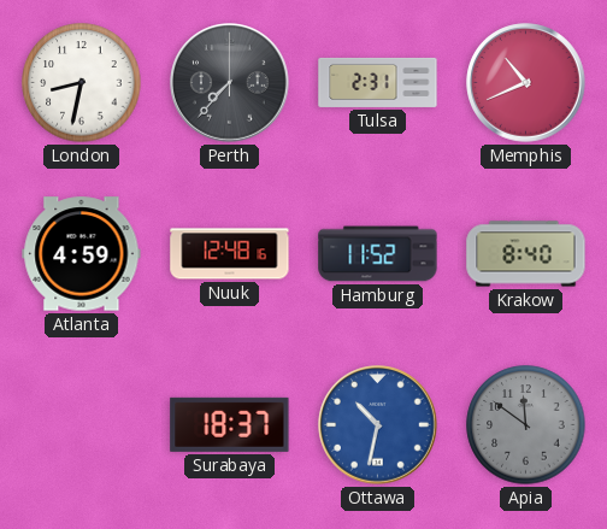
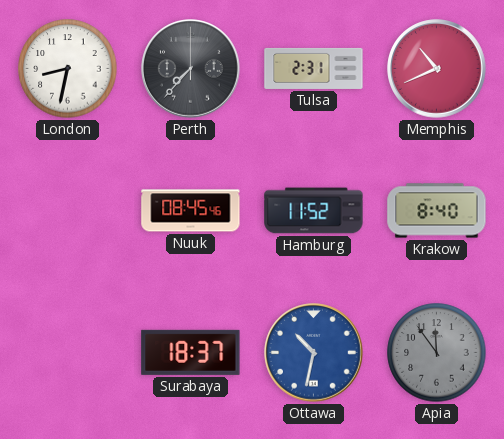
Atlanta: 4:59 -> none
Nuuk: 12:48 -> 08:45
Apia: 11:51 -> 11:54
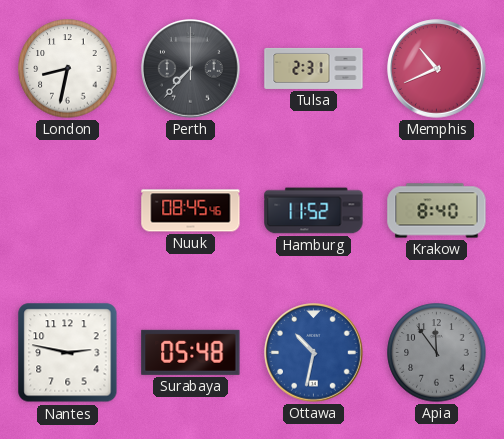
Nantes: none -> 2:47
Surabaya: 18:37 -> 05:48
